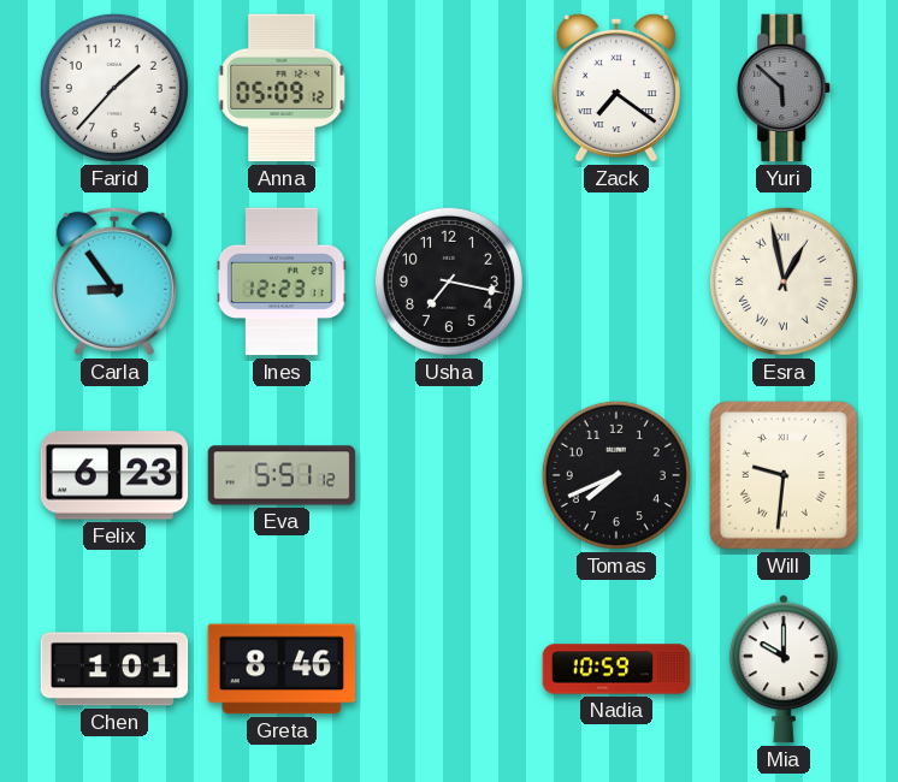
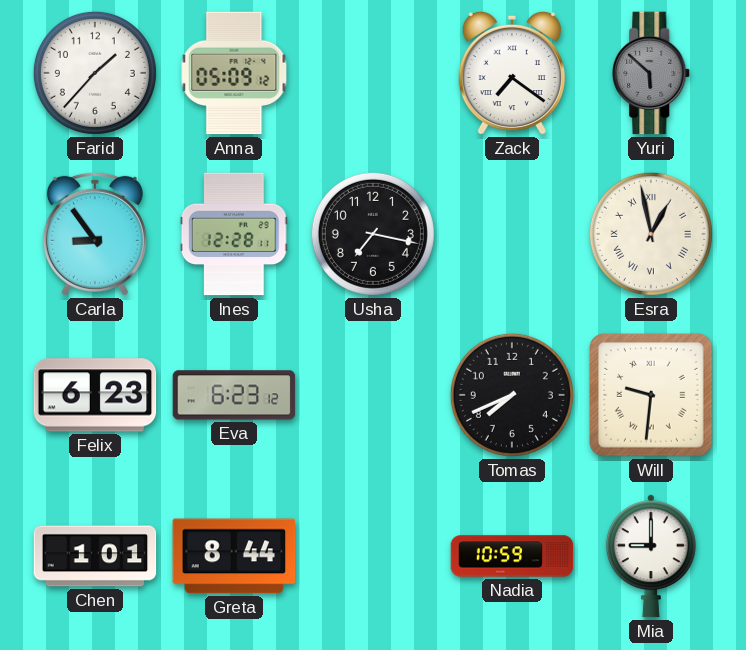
Ines: 12:23 -> 12:28
Eva: 5:51 -> 6:23
Greta: 8:46 -> 8:44
Mia: 10:00 -> 9:00
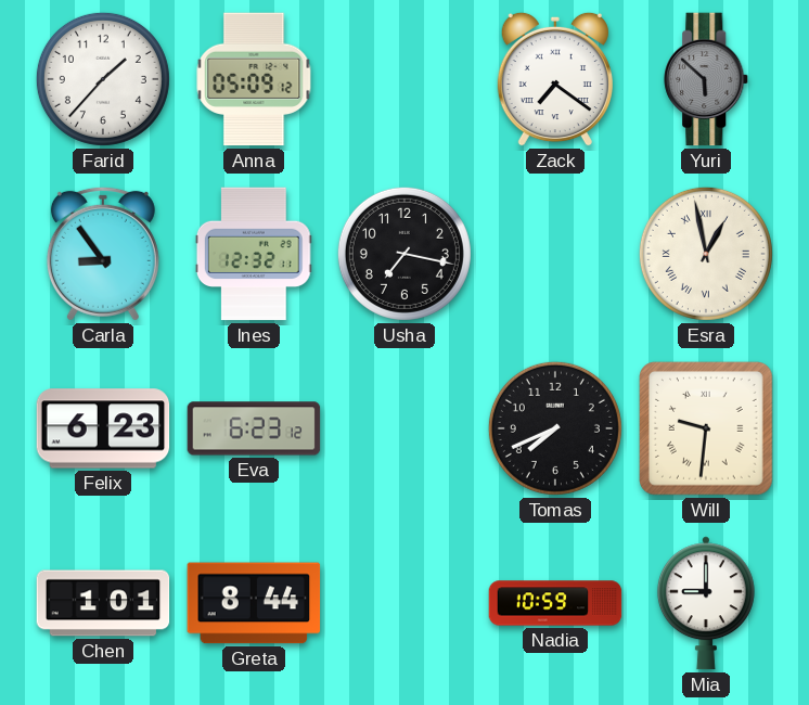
Ines: 12:28 -> 12:32
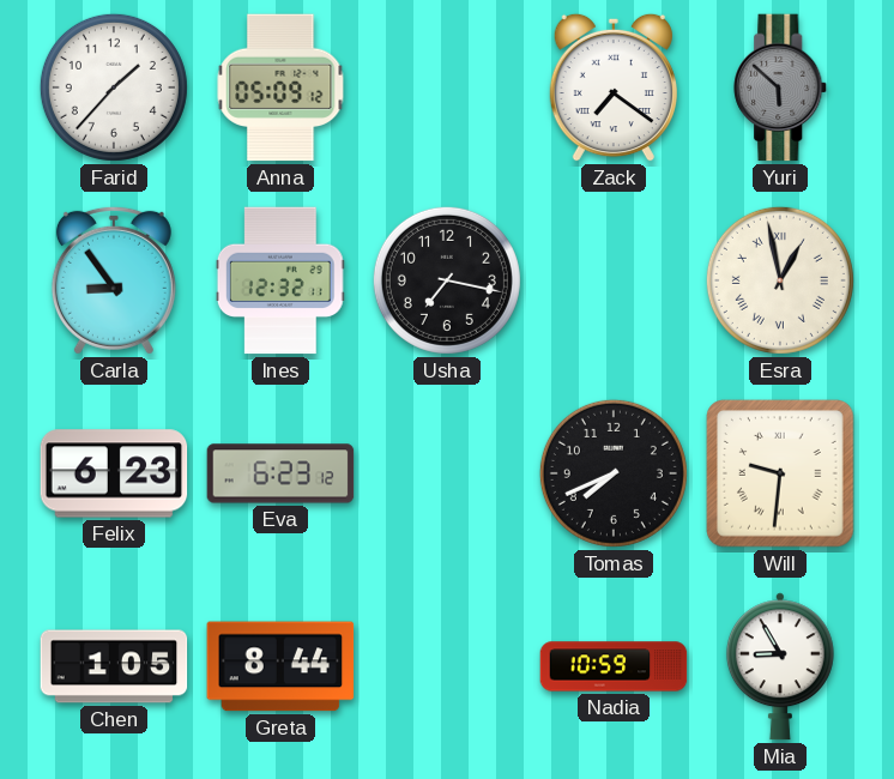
Chen: 1:01 -> 1:05
Mia: 9:00 -> 8:55
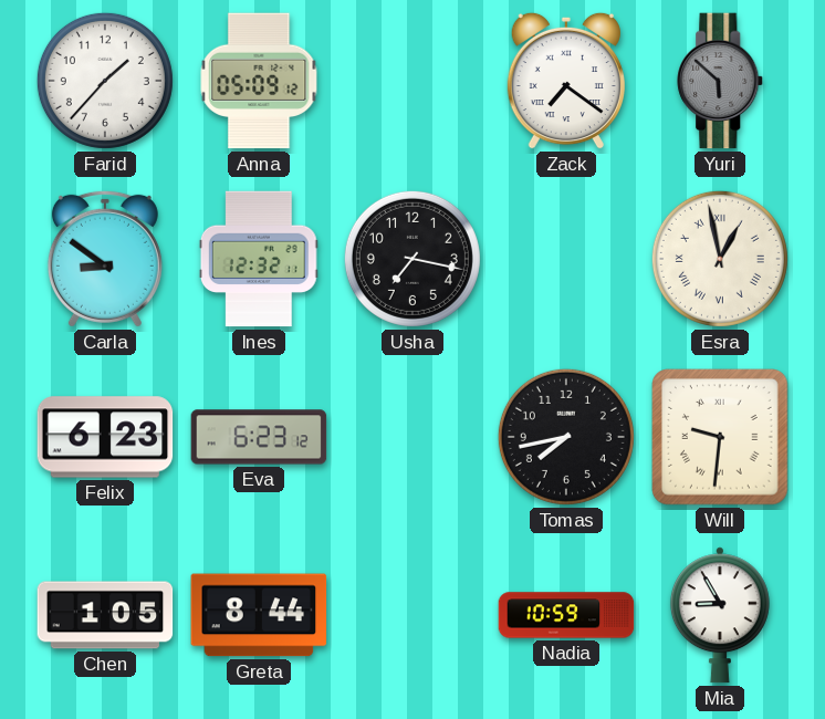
Carla: 8:54 -> 8:51
Tomas: 7:41 -> 7:43
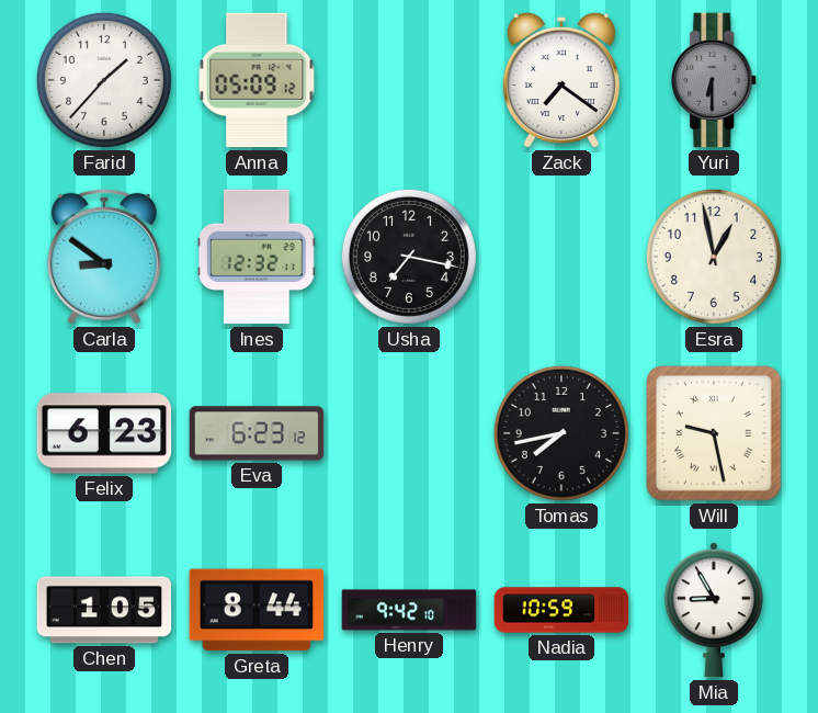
Yuri: 5:52 -> 6:30
Esra numerals: Roman -> Arabic
Will: 9:31 -> 9:28
Henry: none -> 9:42
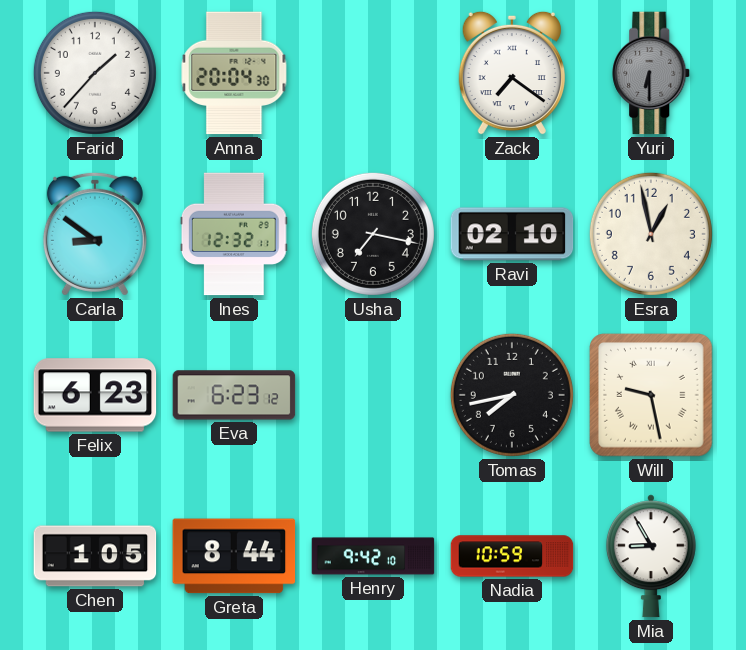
Anna: 05:09 -> 20:04
Ravi: none -> 02:10
